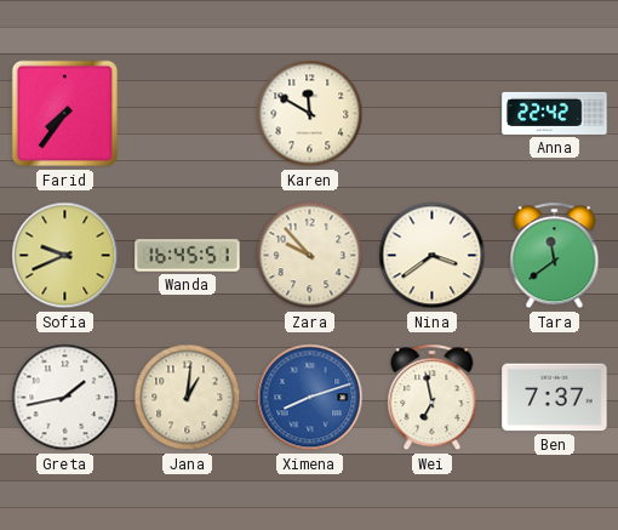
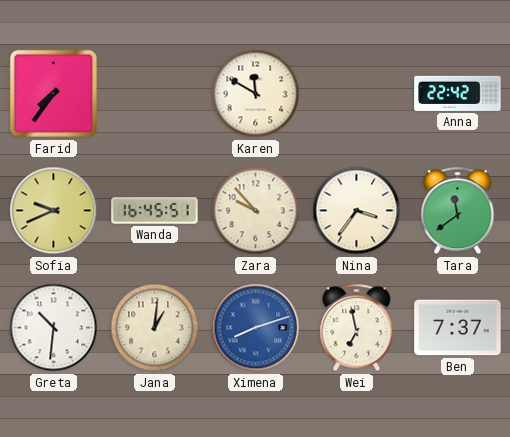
Nina: 3:39 -> 3:36
Greta: 1:43 -> 10:31
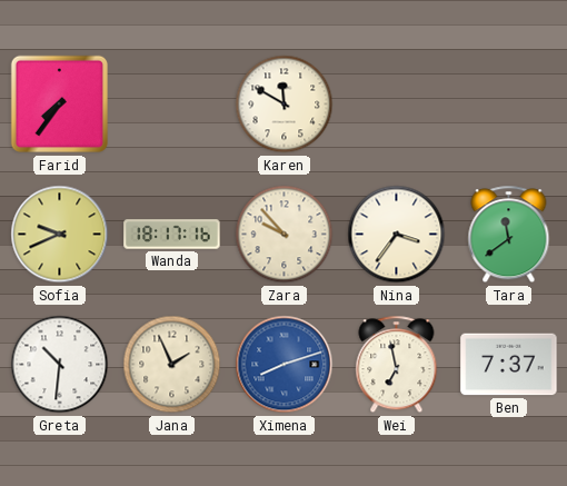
Anna: 22:42 -> none
Wanda: 16:45 -> 18:17
Jana: 1:01 -> 1:56
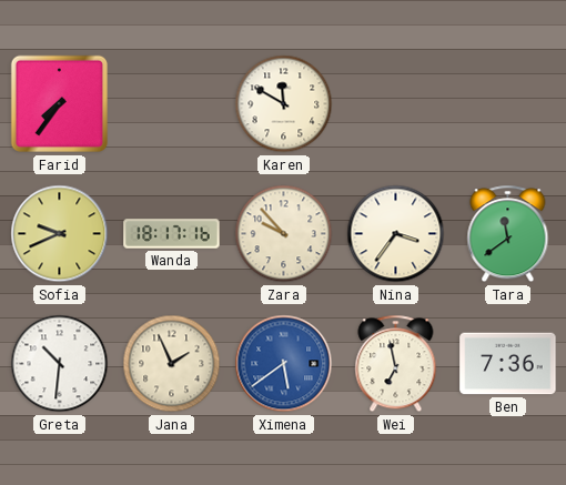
Ximena: 8:12 -> 5:39
Ben: 7:37 -> 7:36
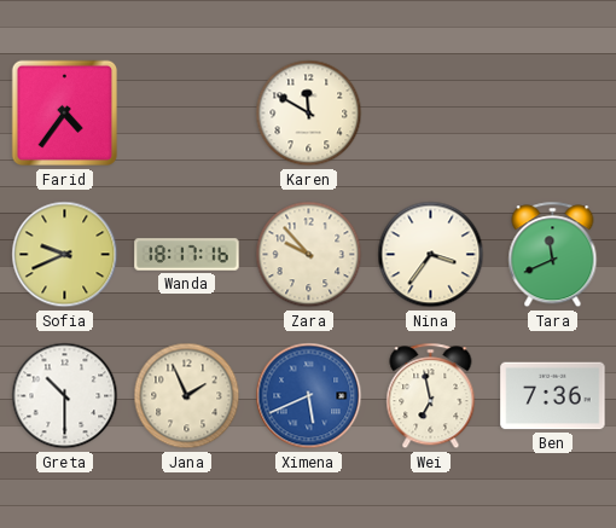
Farid: 7:36 -> 4:36
Tara: 11:39 -> 11:41
Greta: 10:31 -> 10:30
Ximena: 5:39 -> 5:41
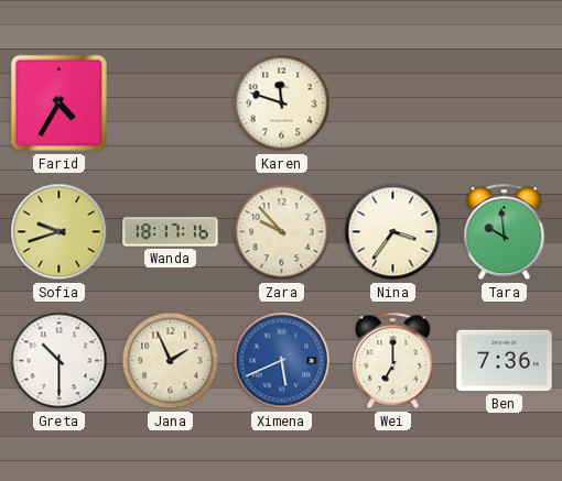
Farid: 4:36 -> 4:35
Karen: 11:50 -> 11:48
Sofia: 9:41 -> 9:42
Tara: 11:41 -> 9:59
Wei: 6:58 -> 7:00
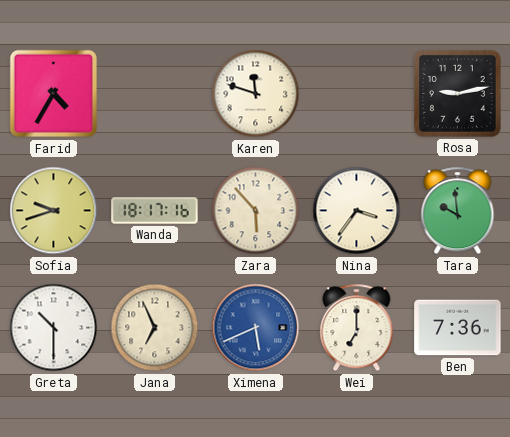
Rosa: none -> 9:13
Zara: 9:53 -> 5:53
Jana: 1:56 -> 6:56
